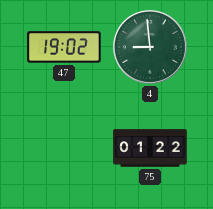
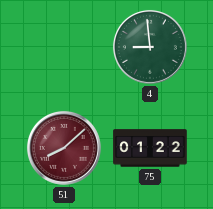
47: 19:02 -> none
51: none -> 8:08
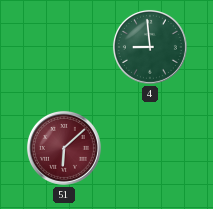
51: 8:08 -> 6:08
75: 01:22 -> none
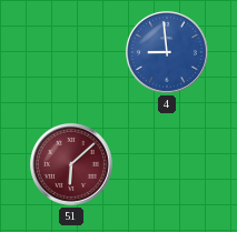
4 dial: green -> blue
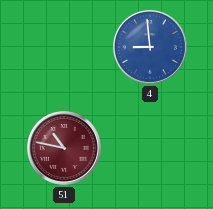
51: 6:08 -> 10:47
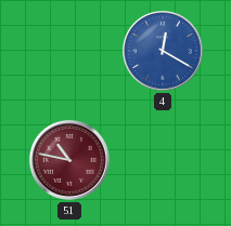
4: 8:59 -> 12:20
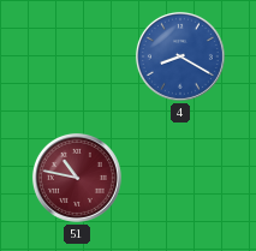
4: 12:20 -> 8:20
